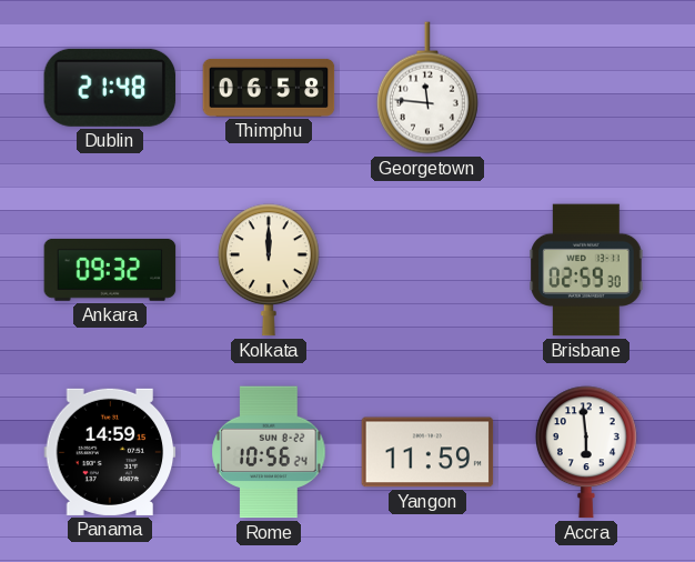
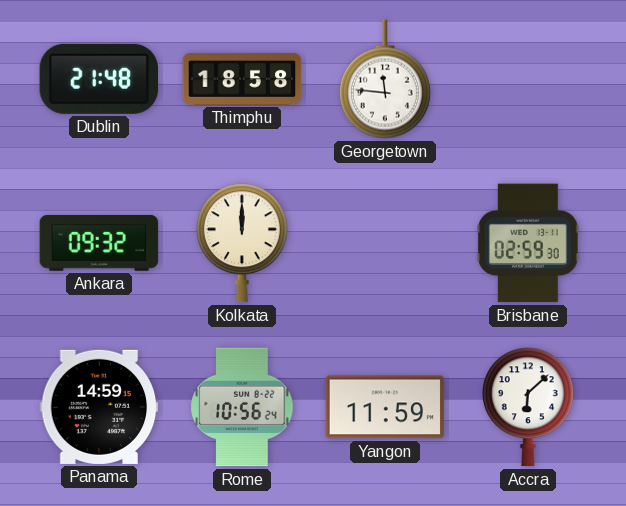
Thimphu: 06:58 -> 18:58
Accra: 5:59 -> 6:08
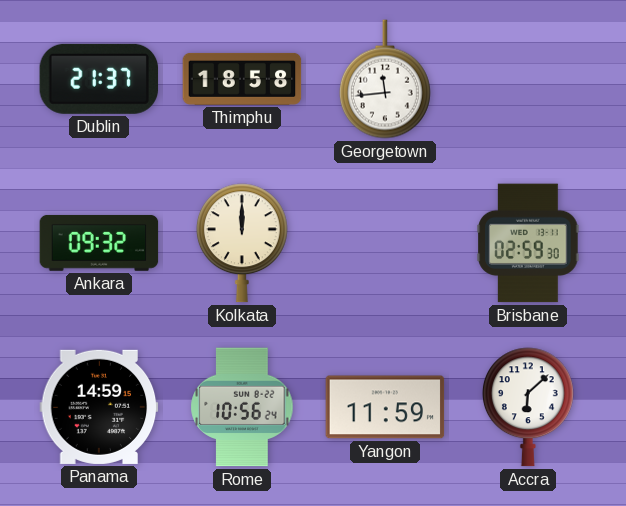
Dublin: 21:48 -> 21:37
Georgetown: 11:46 -> 11:44
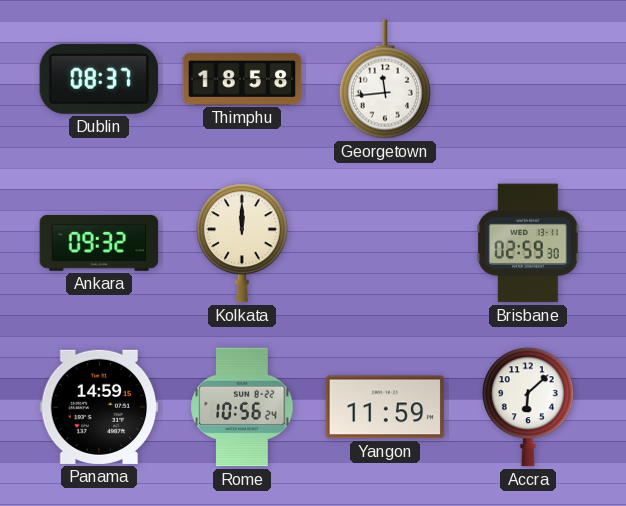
Dublin: 21:37 -> 08:37
